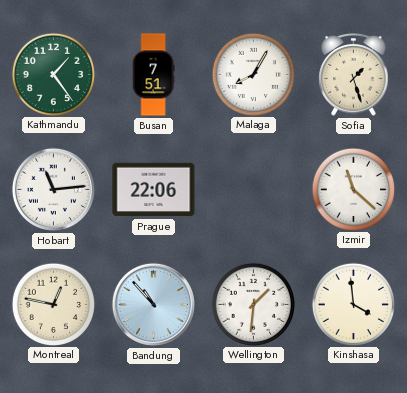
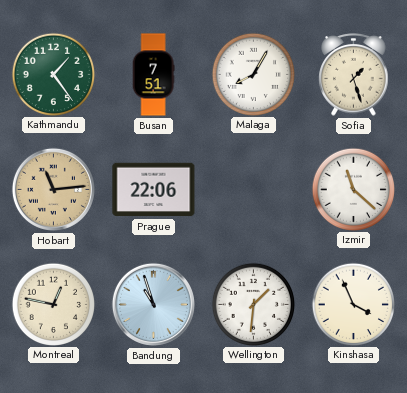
Hobart dial: white -> champagne
Bandung: 10:53 -> 10:57
Kinshasa: 3:59 -> 3:56
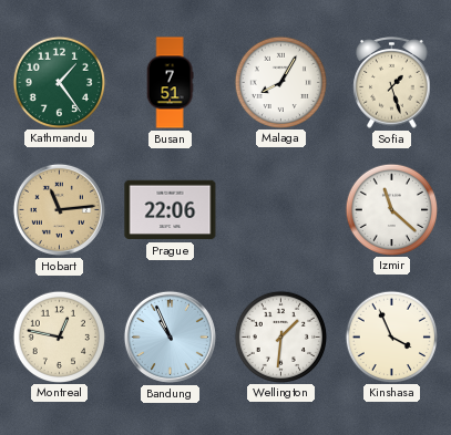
Bandung: 10:57 -> 10:56
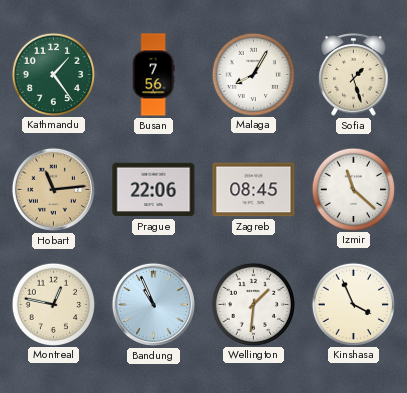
Busan: 7:51 -> 7:56
Zagreb: none -> 08:45
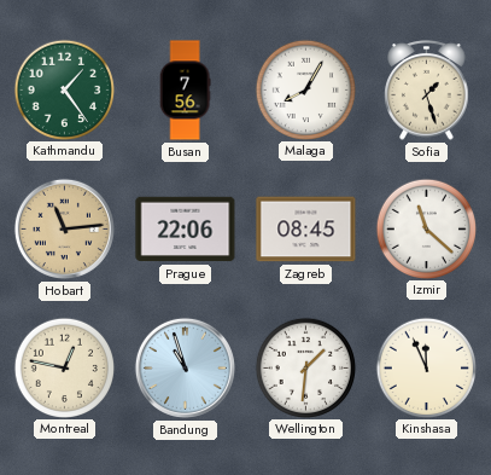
Bandung: 10:56 -> 10:57
Kinshasa: 3:56 -> 11:56
